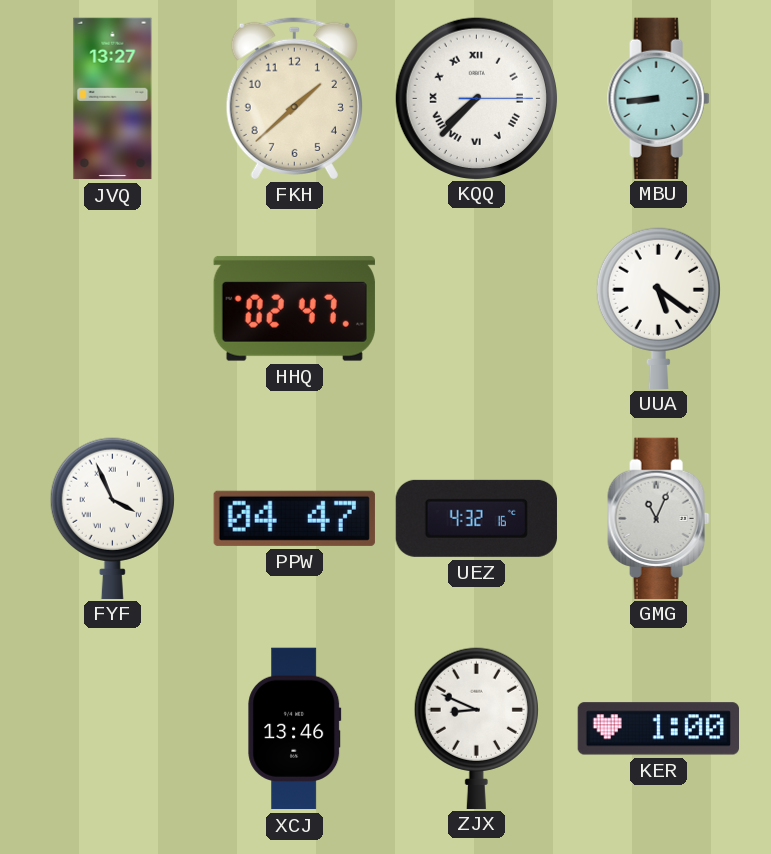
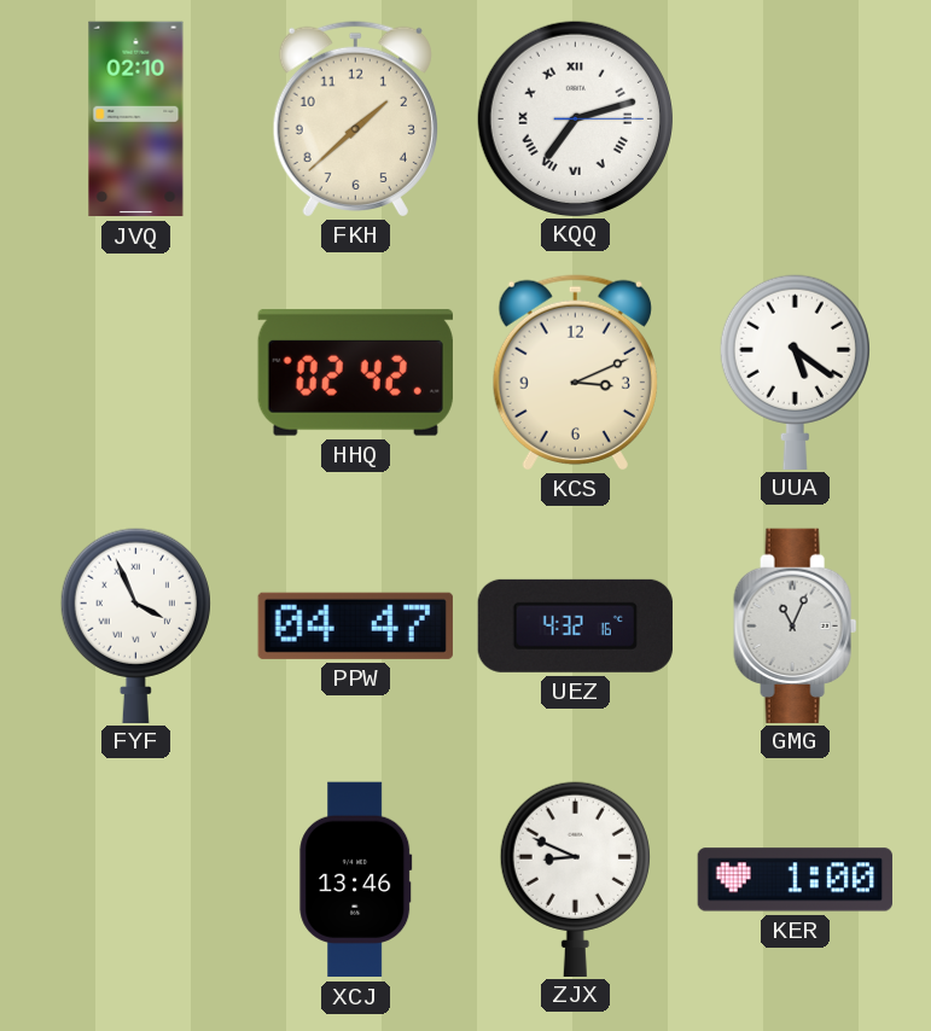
JVQ: 13:27 -> 02:10
KQQ: 7:37 -> 7:12
MBU: 8:44 -> none
HHQ: 02:47 -> 02:42
KCS: none -> 3:11
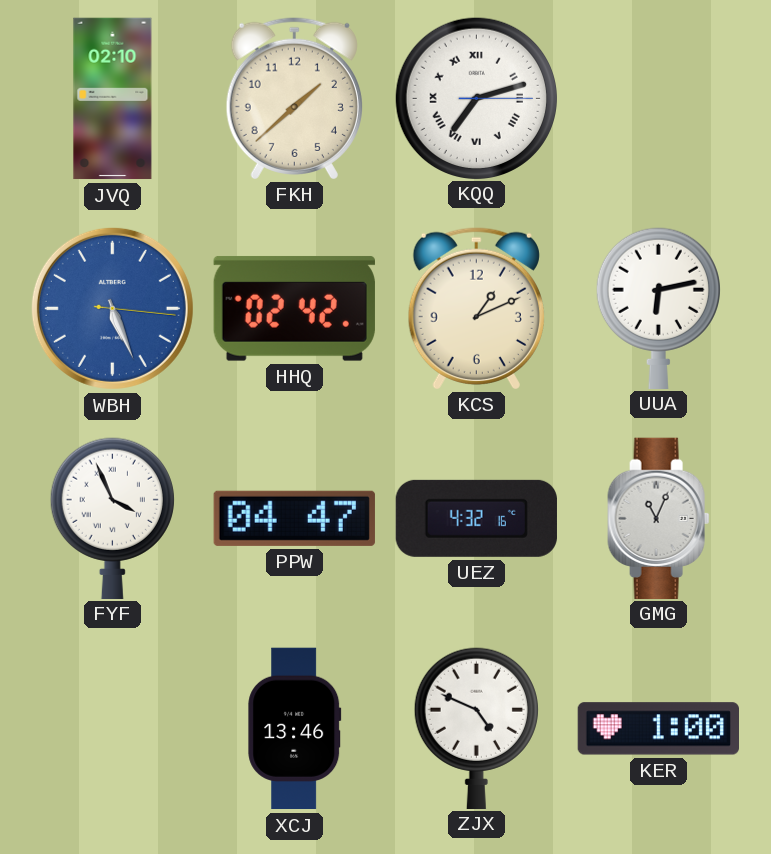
WBH: none -> 5:26
KCS: 3:11 -> 1:11
UUA: 5:21 -> 6:13
ZJX: 8:49 -> 4:49
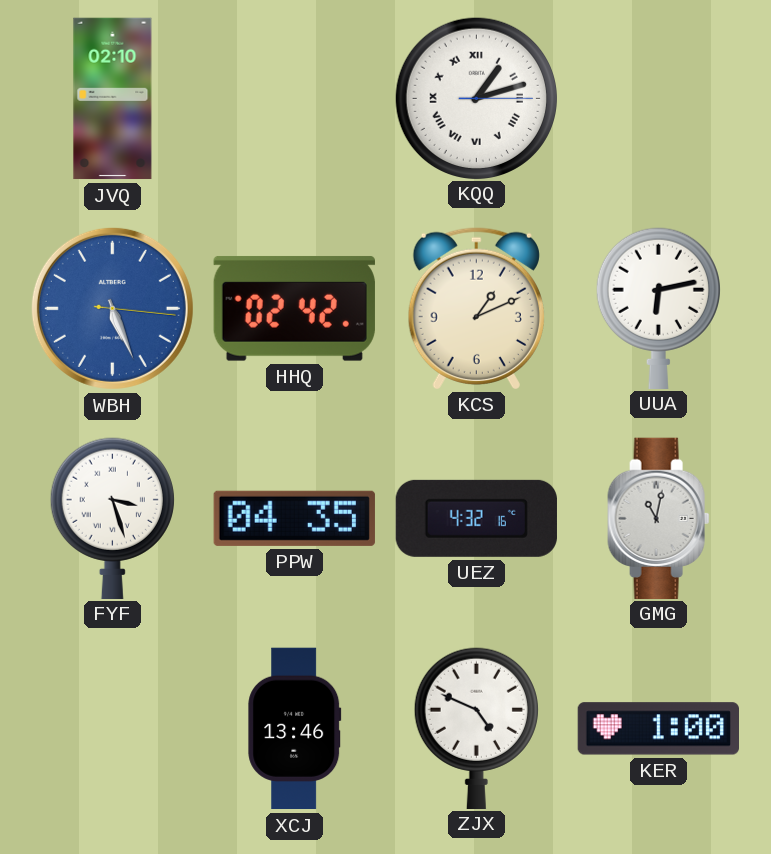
FKH: 1:38 -> none
KQQ: 7:12 -> 1:12
FYF: 3:56 -> 3:27
PPW: 04:47 -> 04:35
GMG: 11:04 -> 11:02
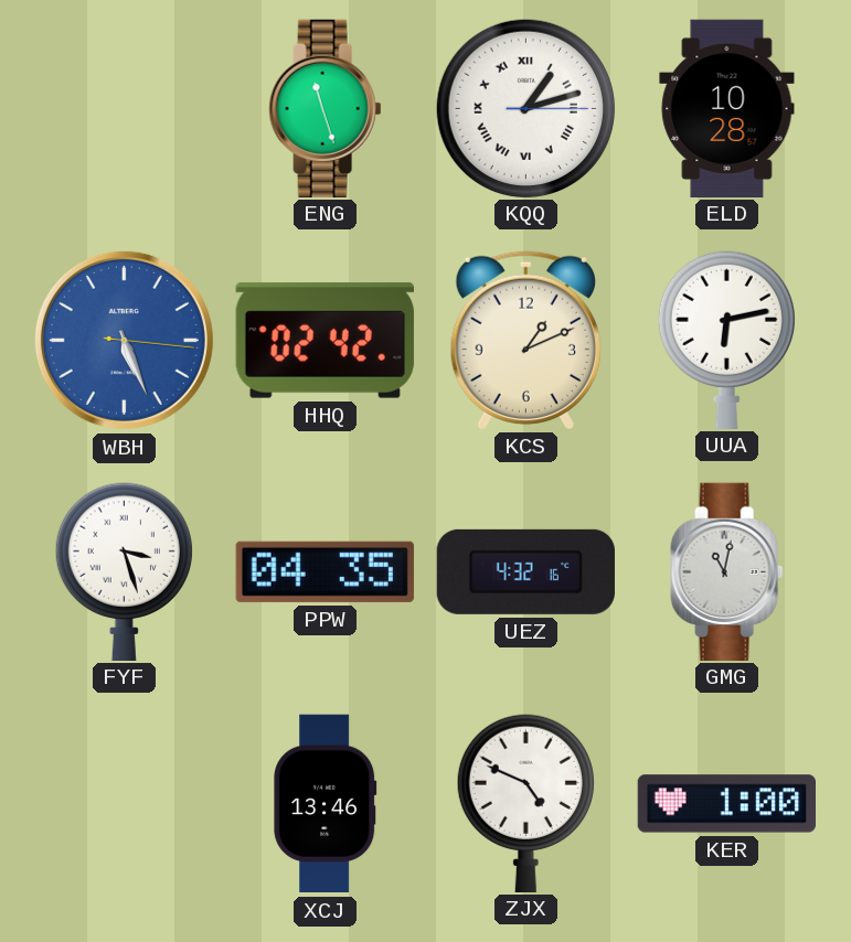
JVQ: 02:10 -> none
ENG: none -> 11:27
ELD: none -> 10:28
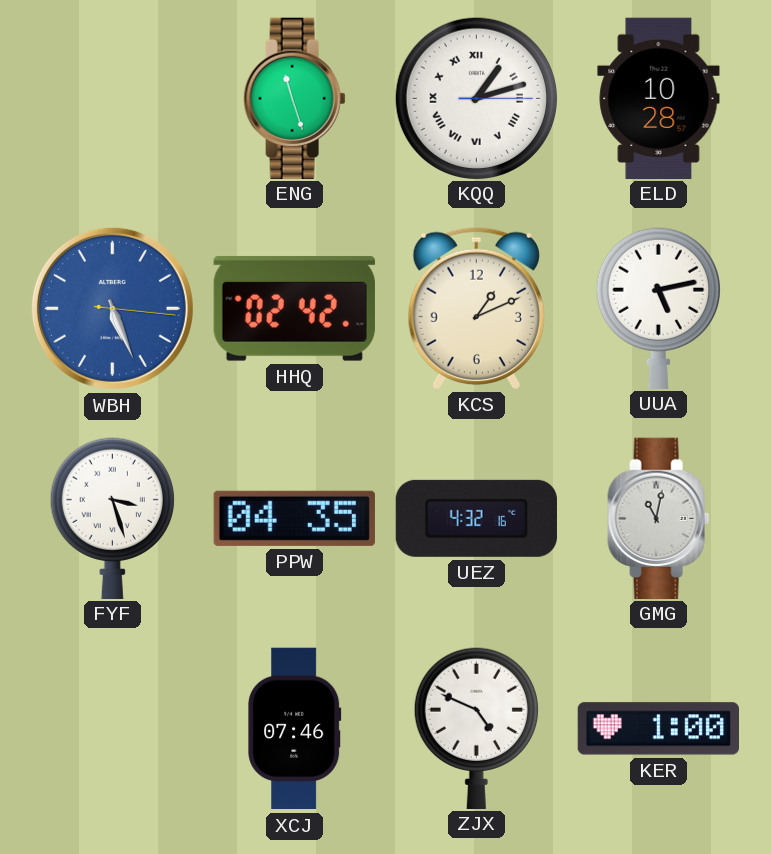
UUA: 6:13 -> 5:13
XCJ: 13:46 -> 07:46
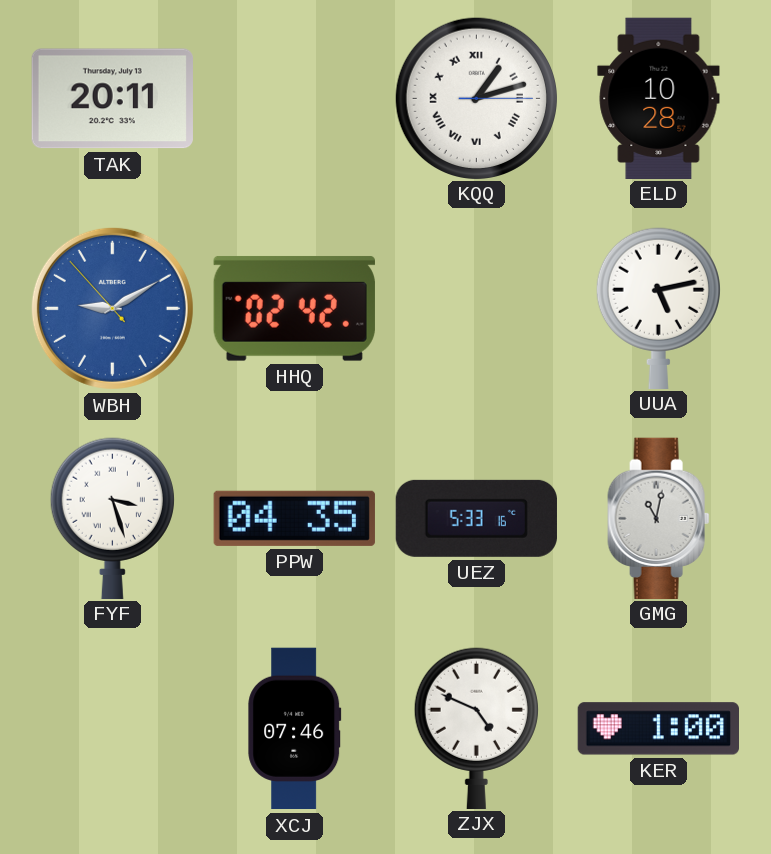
TAK: none -> 20:11
ENG: 11:27 -> none
WBH: 5:26 -> 9:09
KCS: 1:11 -> none
UEZ: 4:32 -> 5:33
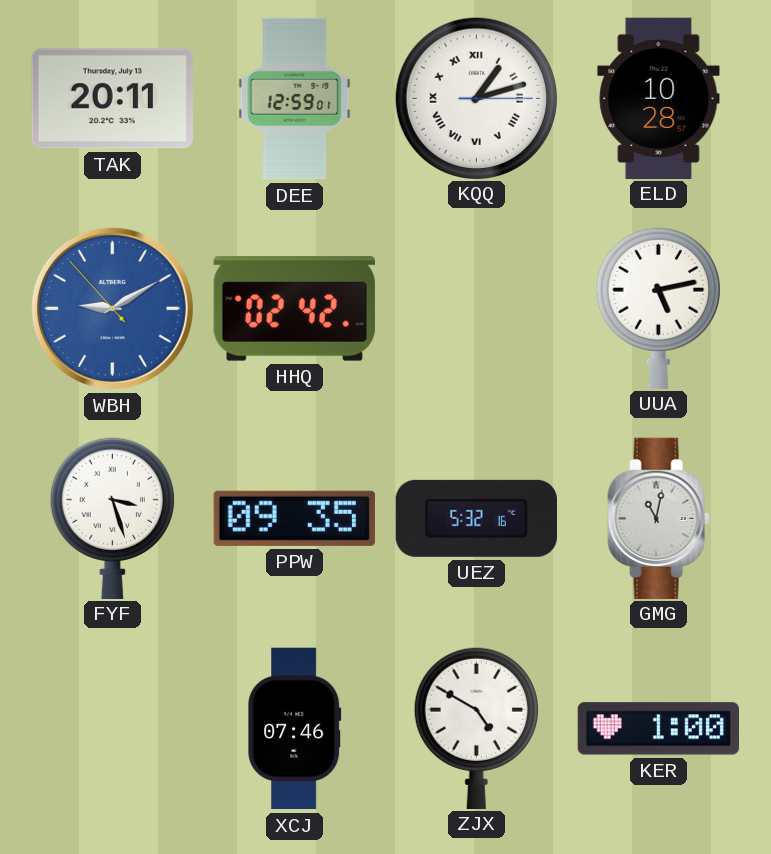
DEE: none -> 12:59
PPW: 04:35 -> 09:35
UEZ: 5:33 -> 5:32
ZJX: 4:49 -> 4:50
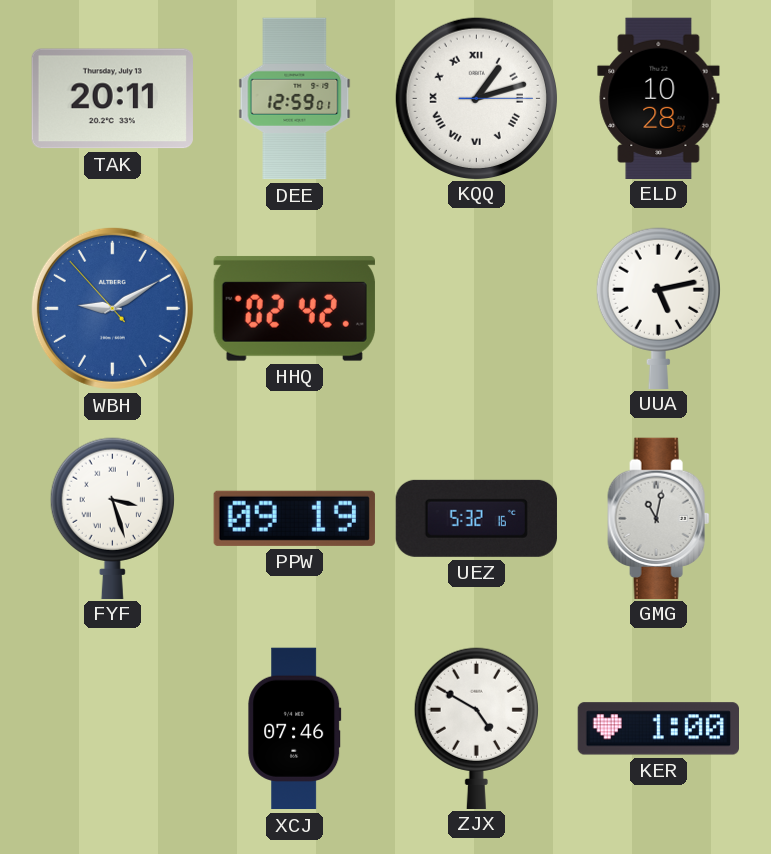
PPW: 09:35 -> 09:19
